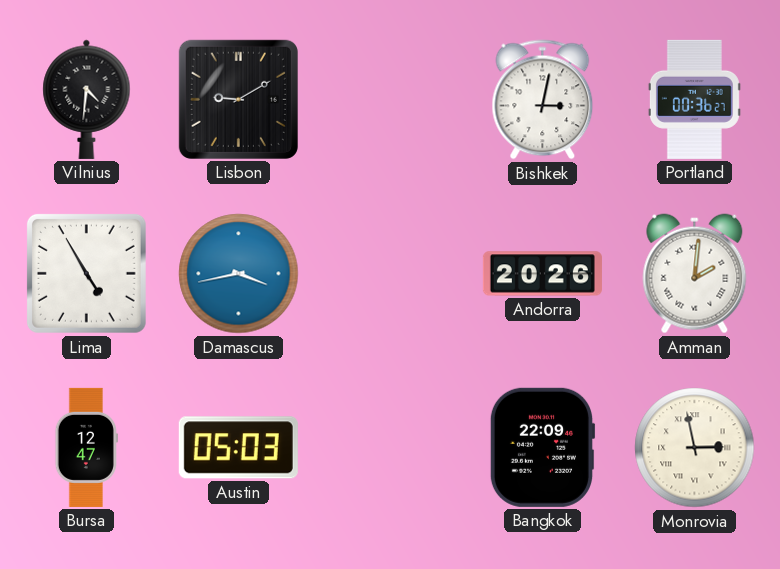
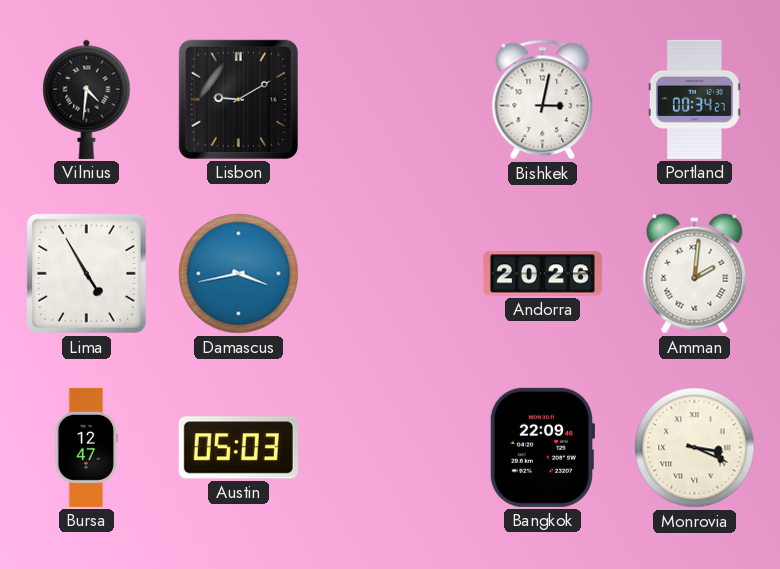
Portland: 00:36 -> 00:34
Monrovia: 2:58 -> 3:19
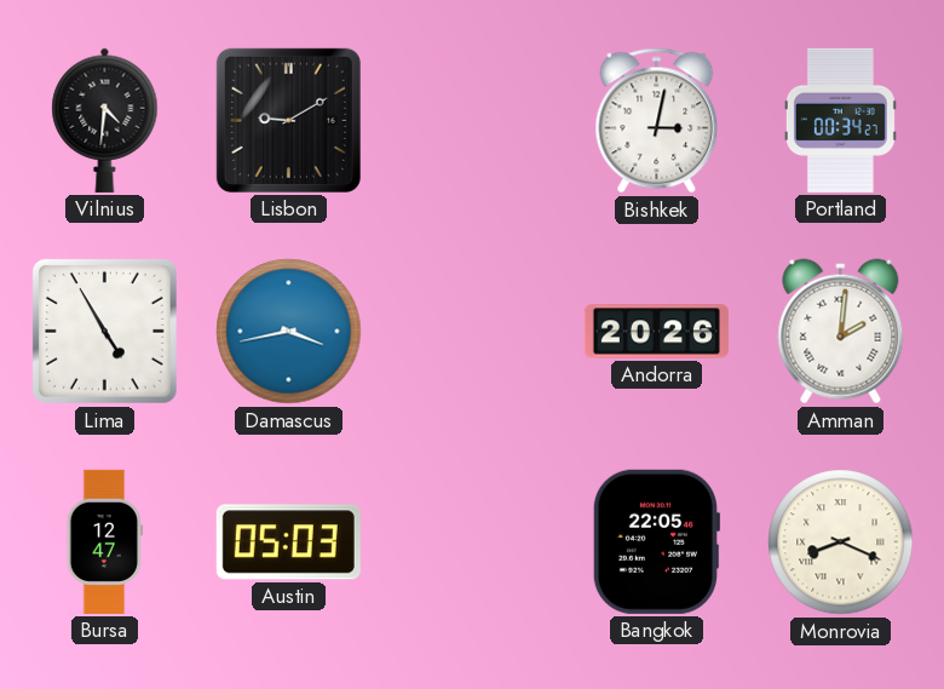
Bangkok: 22:09 -> 22:05
Monrovia: 3:19 -> 8:19
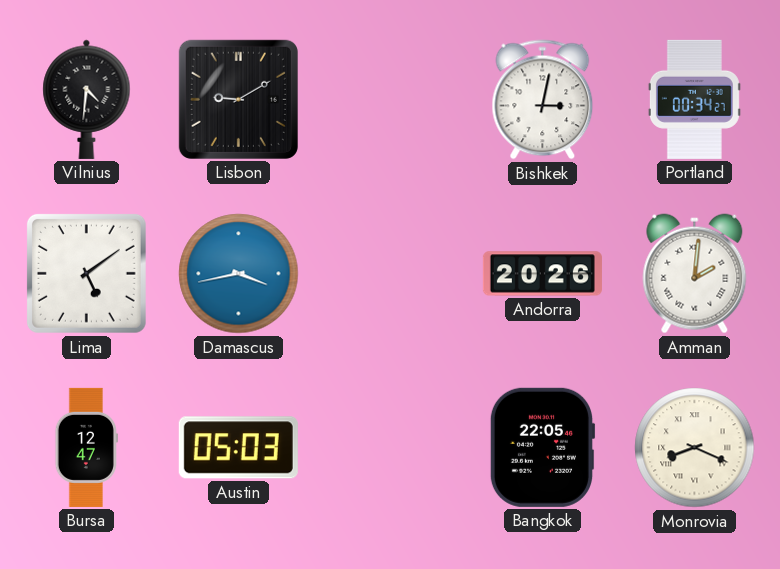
Lima: 4:55 -> 5:09
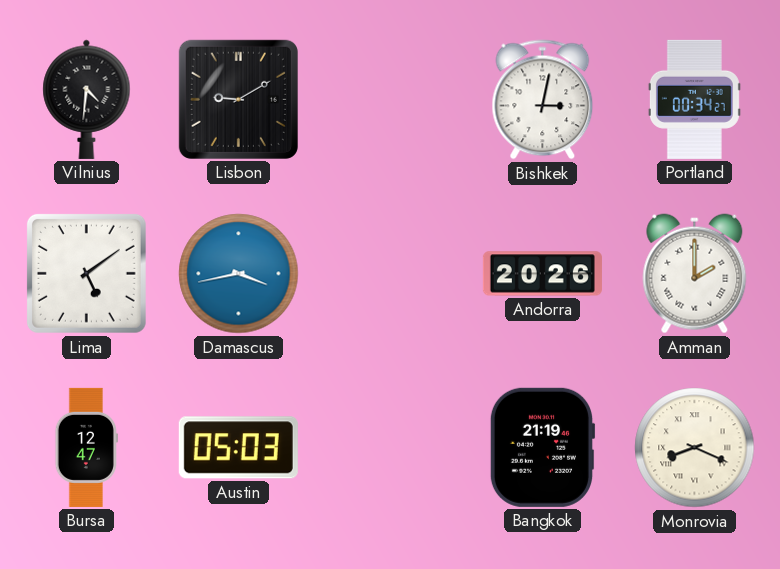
Amman: 2:01 -> 2:00
Bangkok: 22:05 -> 21:19
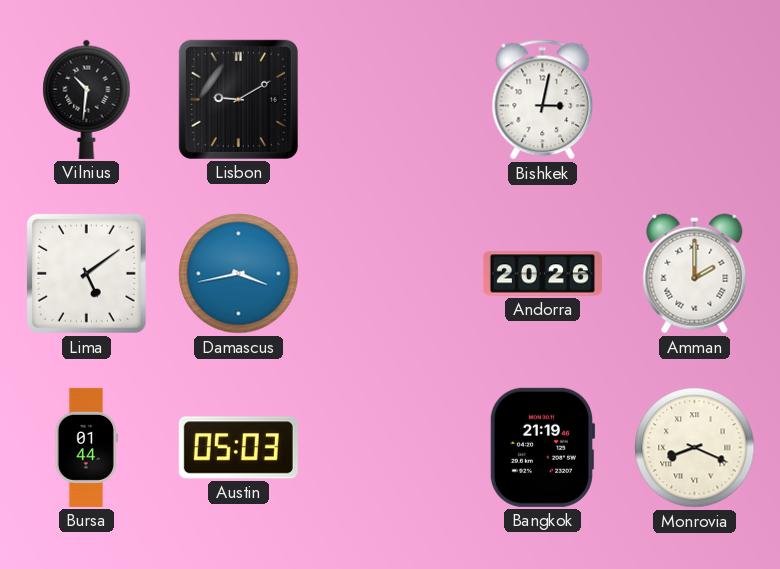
Vilnius: 4:31 -> 10:31
Portland: 00:34 -> none
Bursa: 12:47 -> 01:44
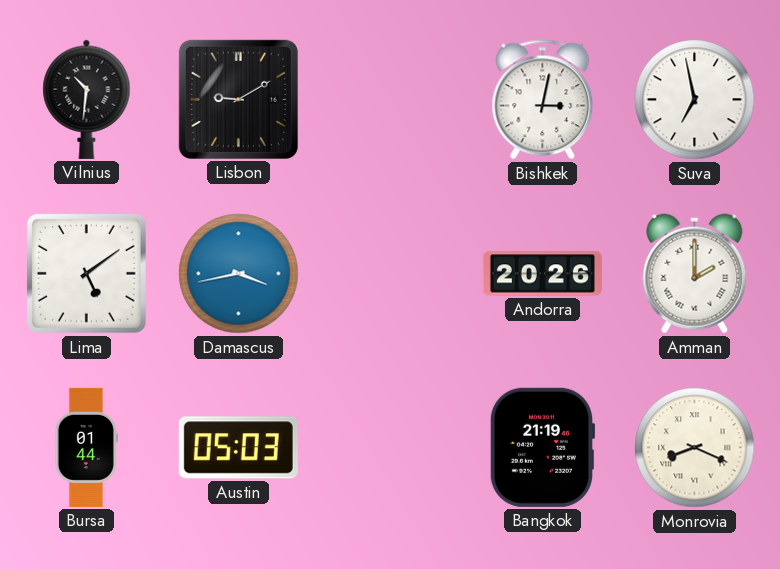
Suva: none -> 6:58
